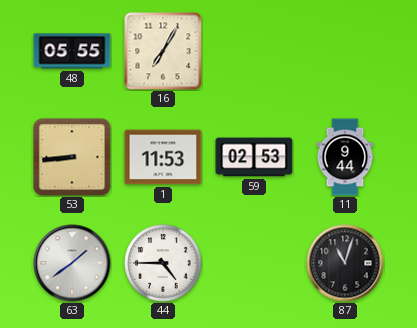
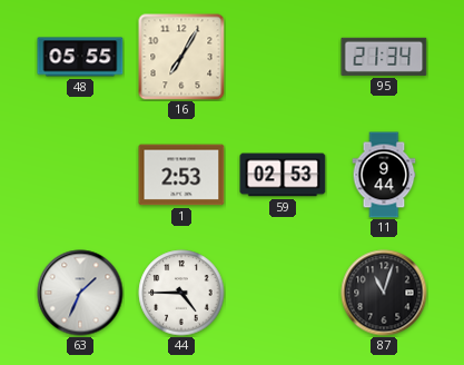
95: none -> 21:34
53: 8:44 -> none
1: 11:53 -> 2:53
63: 1:39 -> 1:34
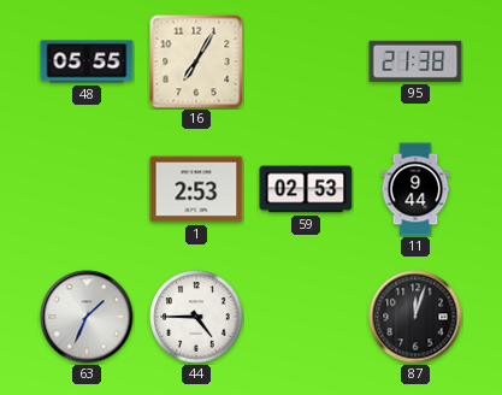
95: 21:34 -> 21:38
87: 11:03 -> 12:03
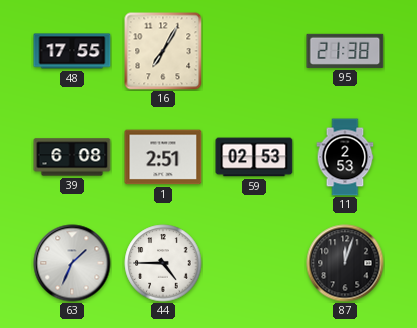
48: 05:55 -> 17:55
39: none -> 6:08
1: 2:53 -> 2:51
11: 9:44 -> 2:53
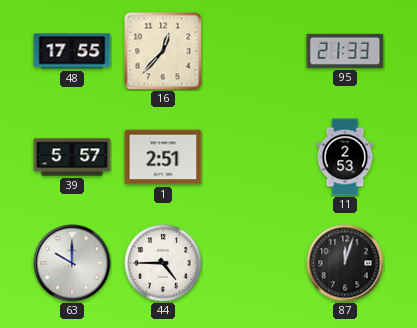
16: 7:05 -> 12:37
95: 21:38 -> 21:33
39: 6:08 -> 5:57
59: 02:53 -> none
63: 1:34 -> 10:00
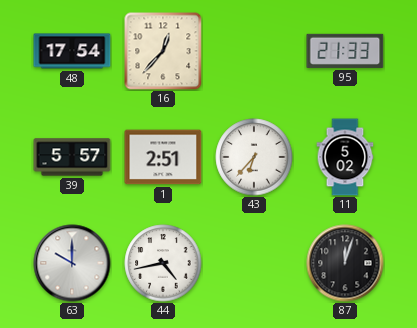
48: 17:55 -> 17:54
43: none -> 6:37
11: 2:53 -> 5:02
44: 4:45 -> 4:43
